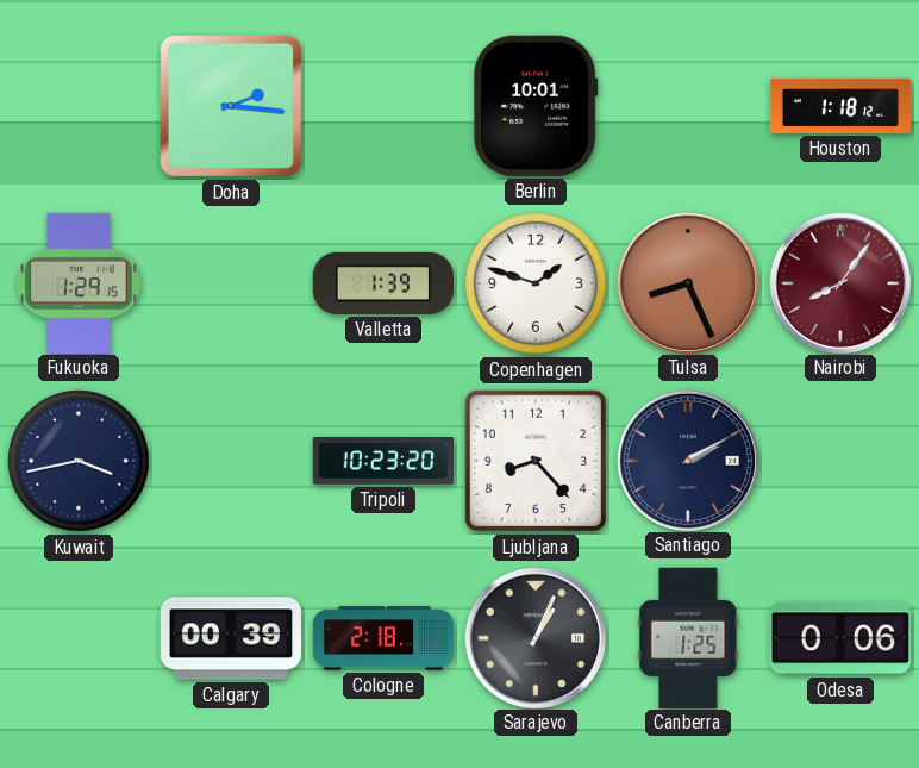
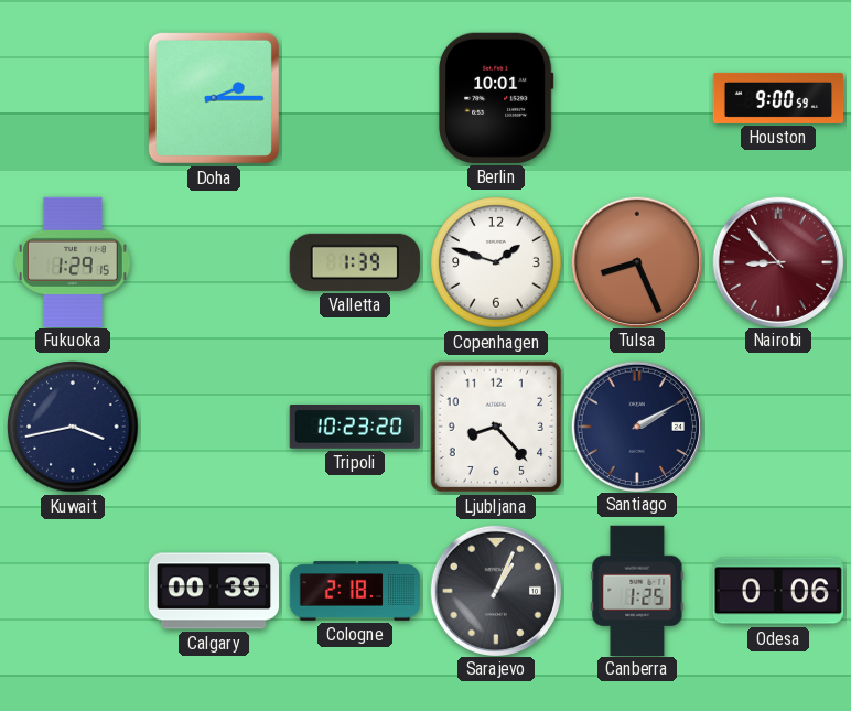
Doha: 2:16 -> 2:15
Houston: 1:18 -> 9:00
Nairobi: 8:06 -> 8:53
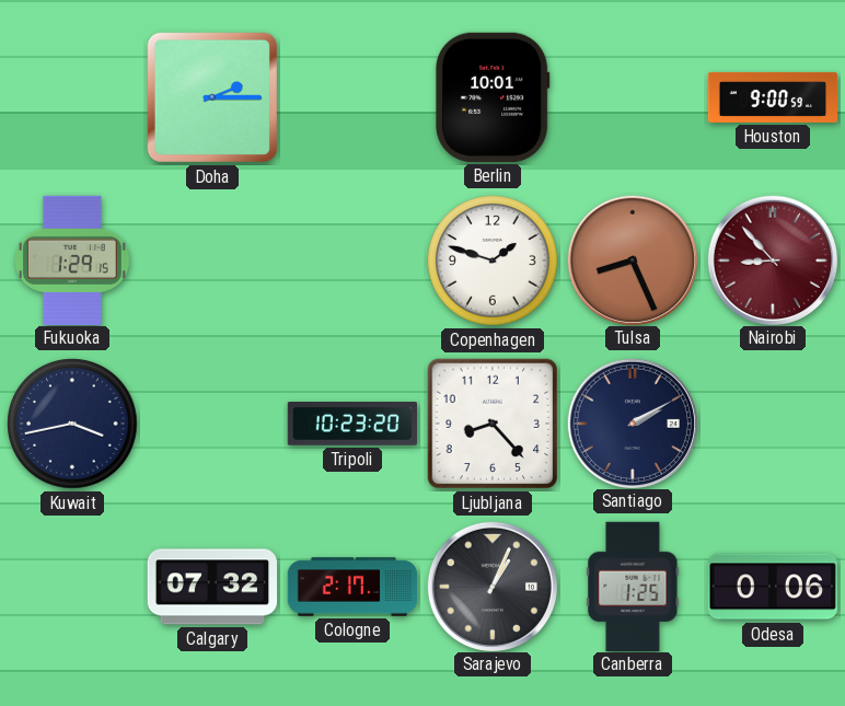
Valletta: 1:39 -> none
Calgary: 00:39 -> 07:32
Cologne: 2:18 -> 2:17
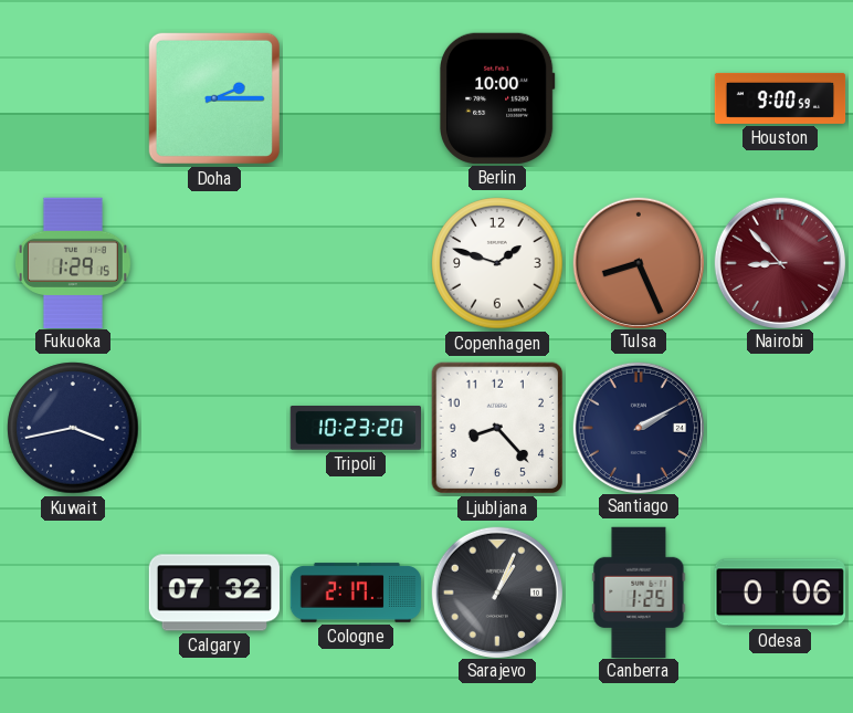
Berlin: 10:01 -> 10:00
